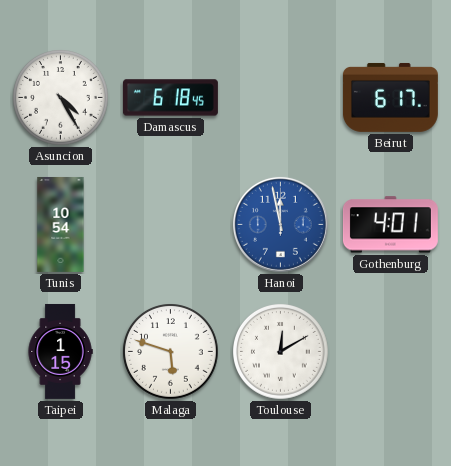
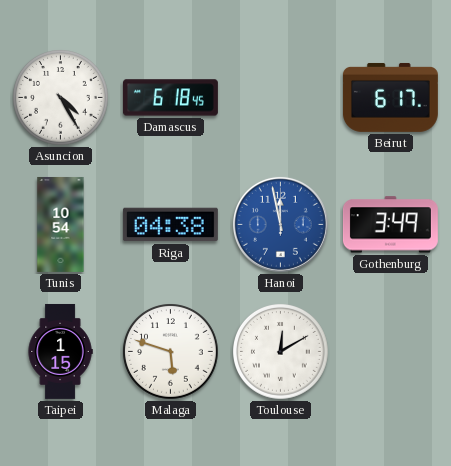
Riga: none -> 04:38
Gothenburg: 4:01 -> 3:49
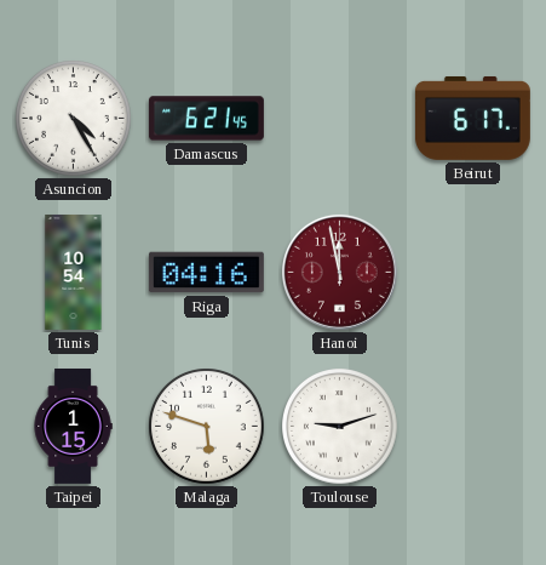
Damascus: 6:18 -> 6:21
Riga: 04:38 -> 04:16
Hanoi dial: blue -> burgundy
Gothenburg: 3:49 -> none
Toulouse: 12:10 -> 9:12
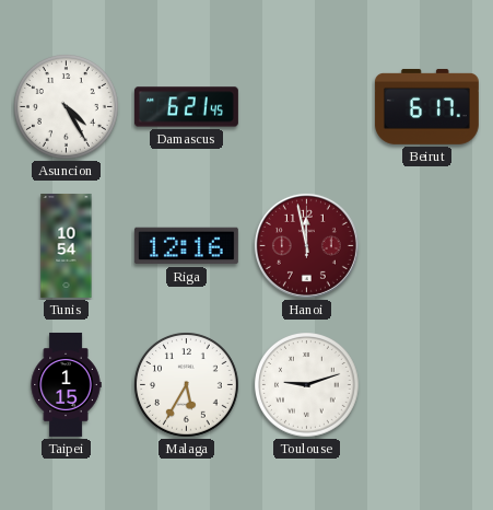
Riga: 04:16 -> 12:16
Malaga: 5:48 -> 5:35
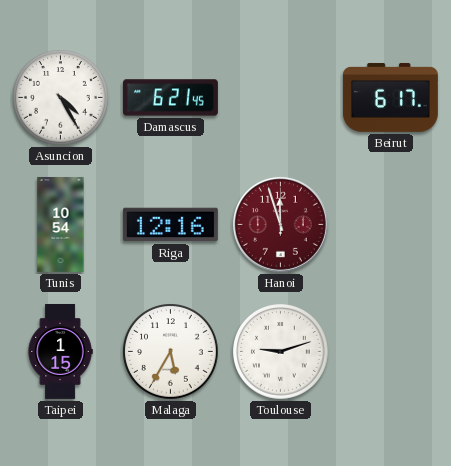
Hanoi: 11:58 -> 11:57
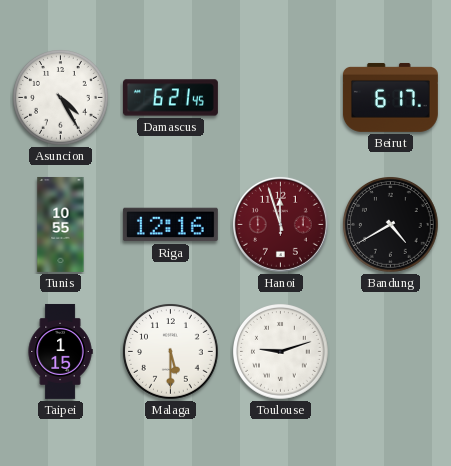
Tunis: 10:54 -> 10:55
Bandung: none -> 4:40
Malaga: 5:35 -> 5:30
